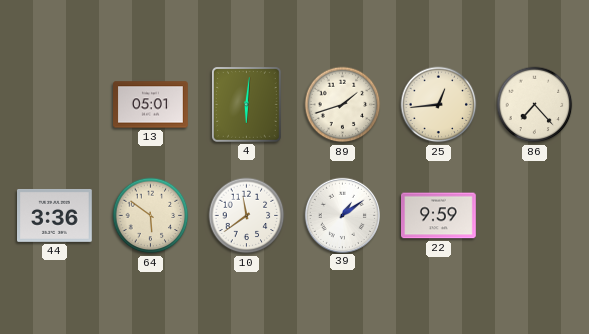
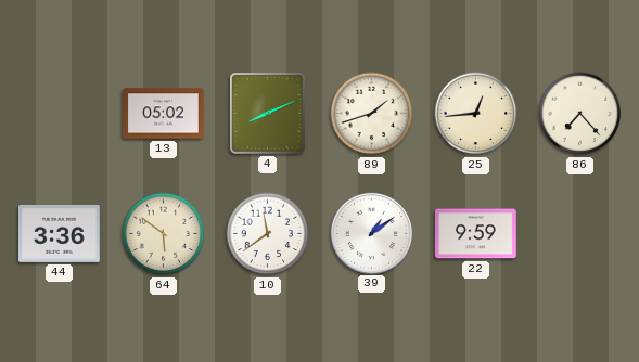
13: 05:01 -> 05:02
4: 6:01 -> 8:11
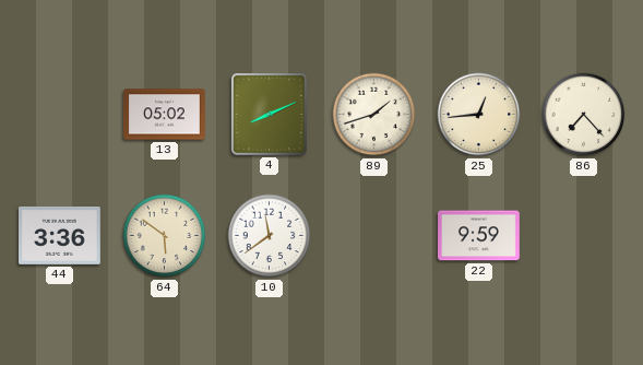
39: 1:09 -> none
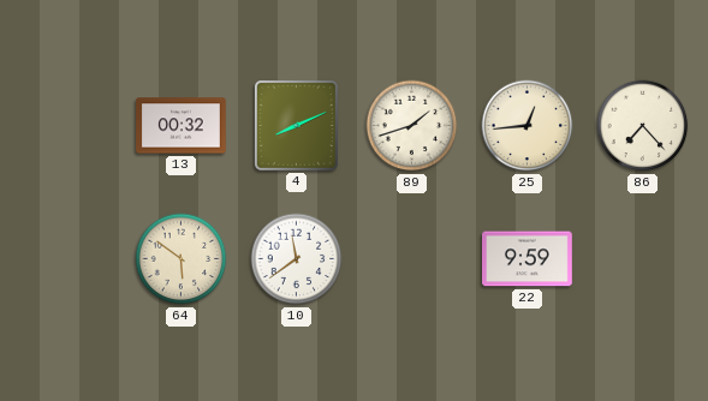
13: 05:02 -> 00:32
44: 3:36 -> none
